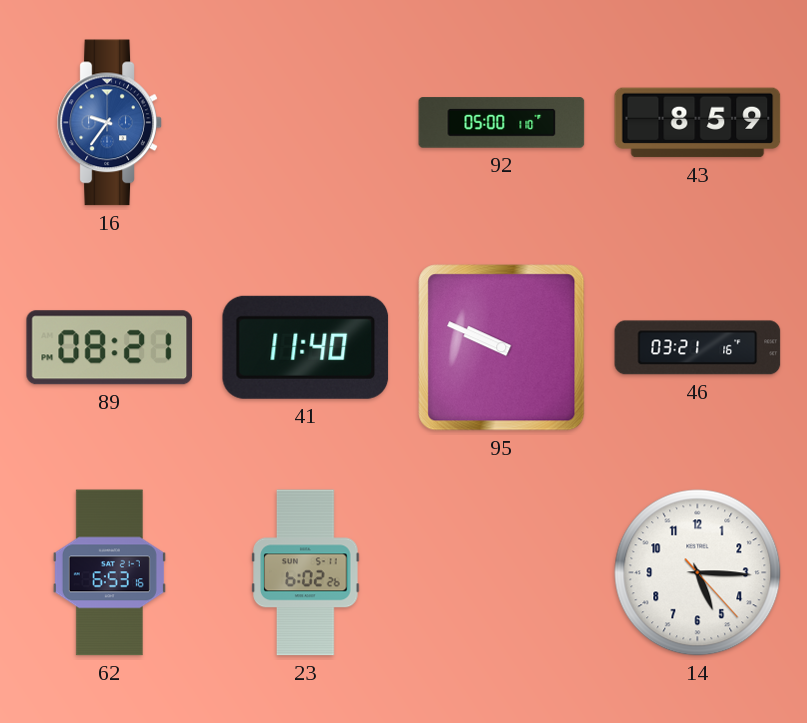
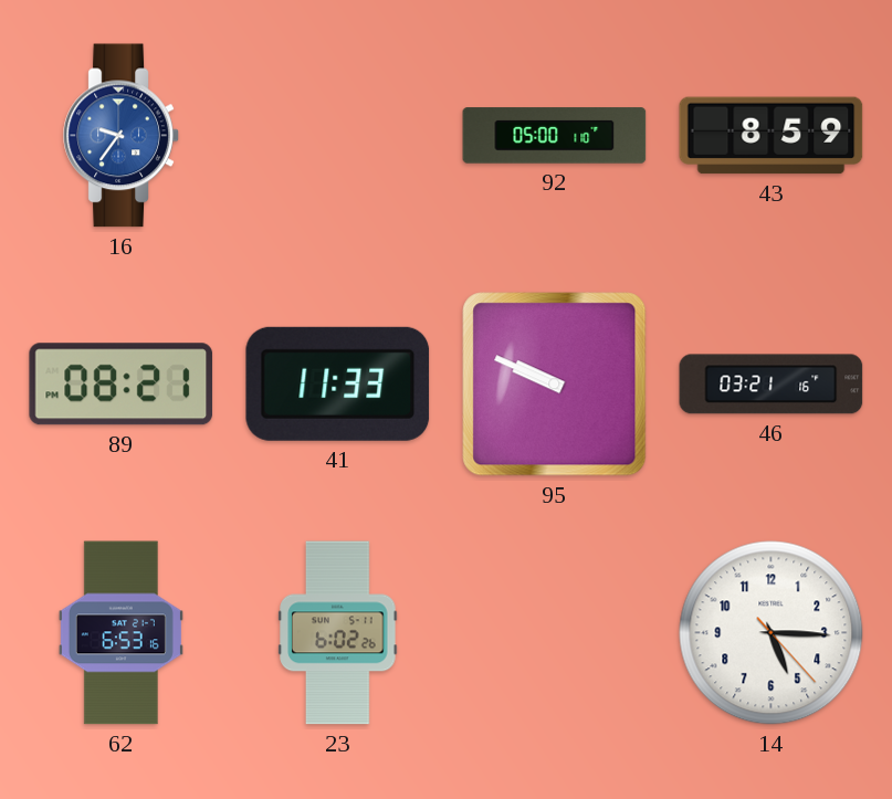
41: 11:40 -> 11:33
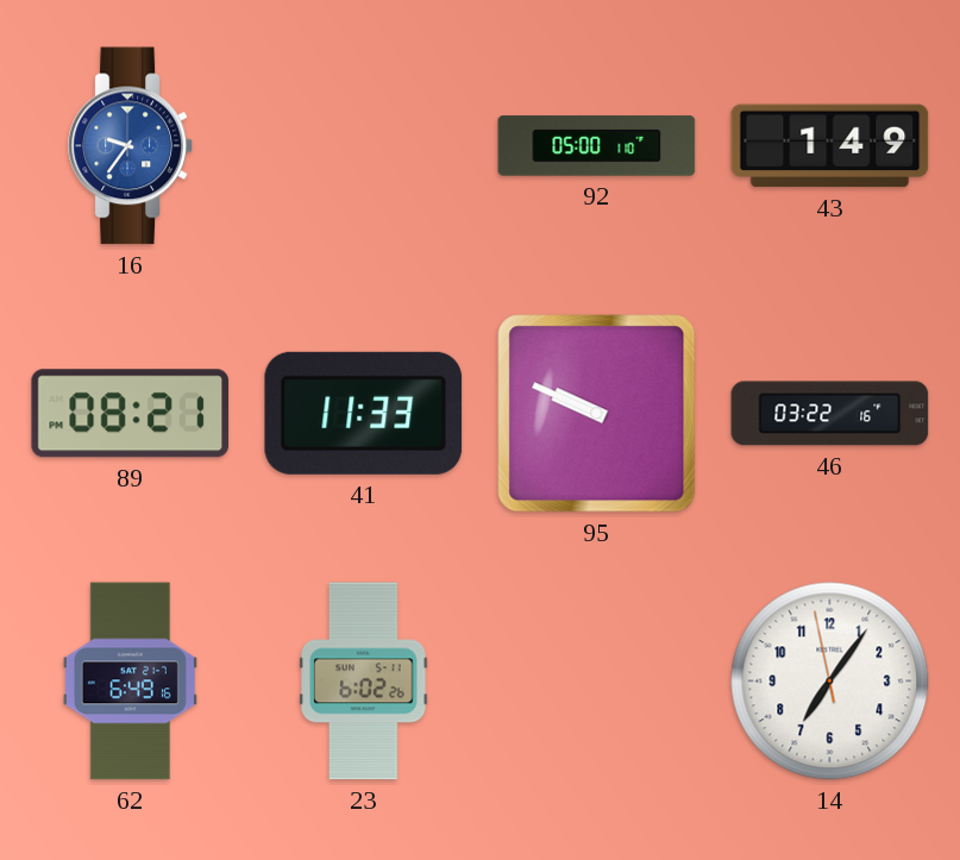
43: 8:59 -> 1:49
46: 03:21 -> 03:22
62: 6:53 -> 6:49
14: 5:15 -> 7:05
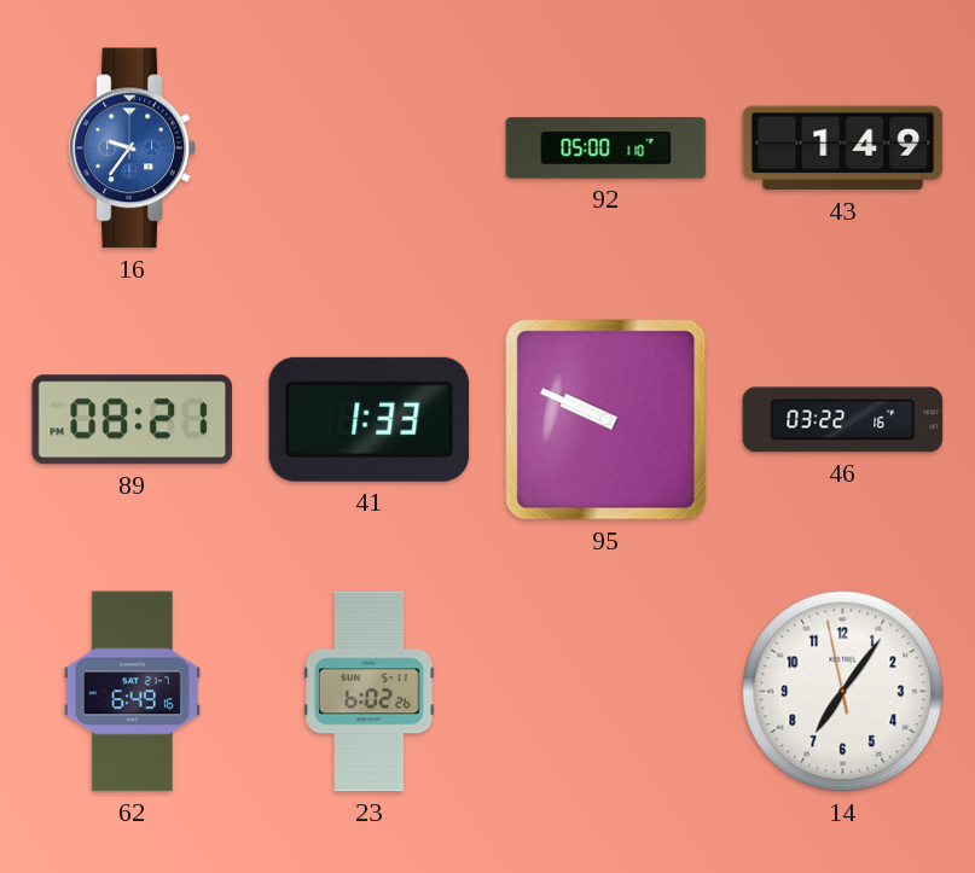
41: 11:33 -> 1:33
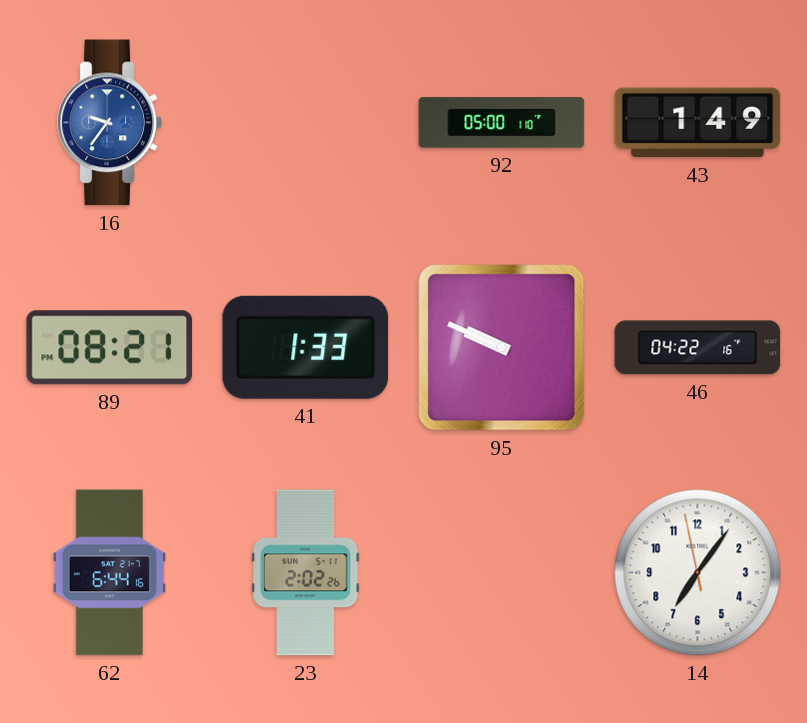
46: 03:22 -> 04:22
62: 6:49 -> 6:44
23: 6:02 -> 2:02
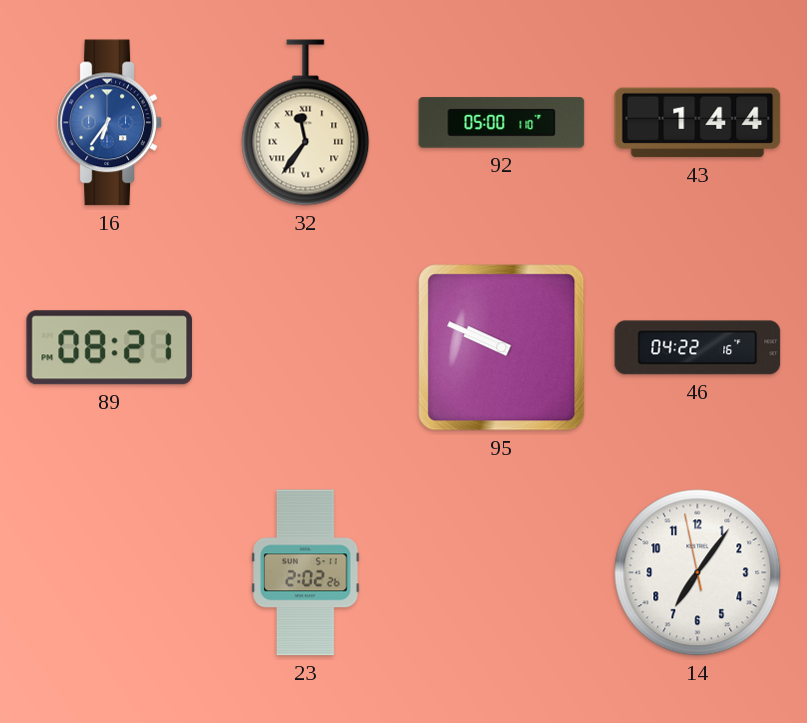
16: 9:36 -> 6:36
32: none -> 11:36
43: 1:49 -> 1:44
41: 1:33 -> none
62: 6:44 -> none
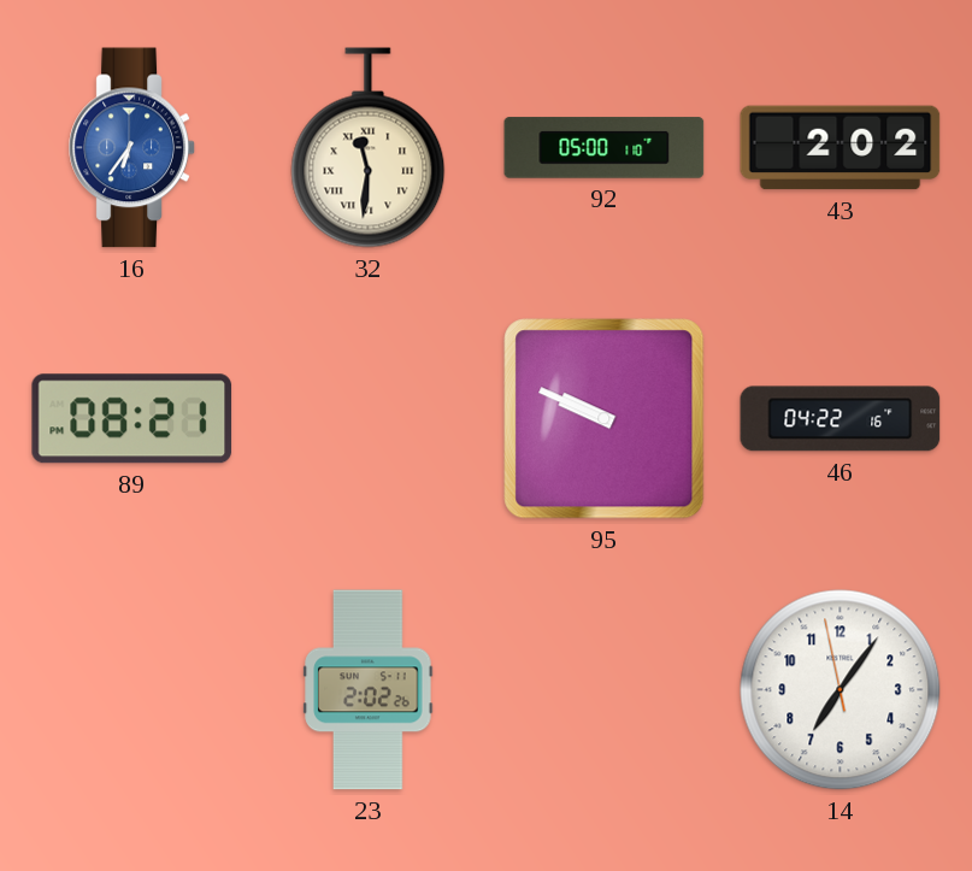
32: 11:36 -> 11:31
43: 1:44 -> 2:02
